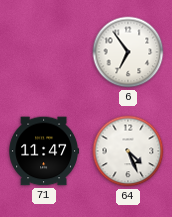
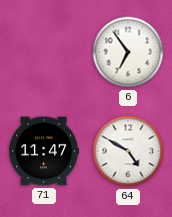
64: 4:26 -> 4:50
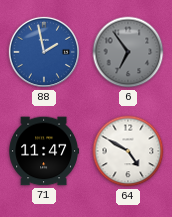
88: none -> 1:58
6 dial: white -> grey
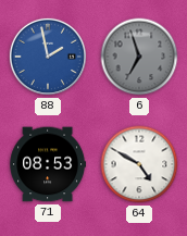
6: 6:54 -> 6:57
71: 11:47 -> 08:53
